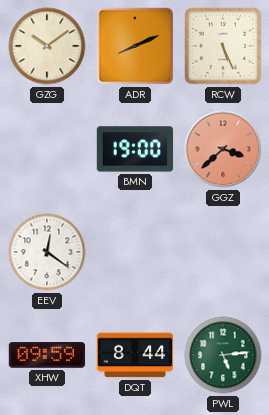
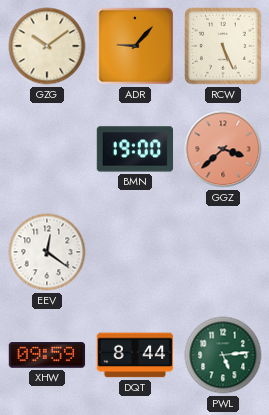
ADR: 8:11 -> 9:07
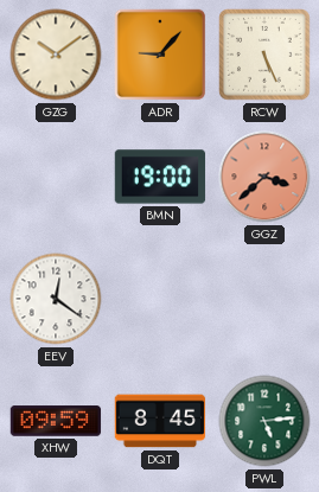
DQT: 8:44 -> 8:45
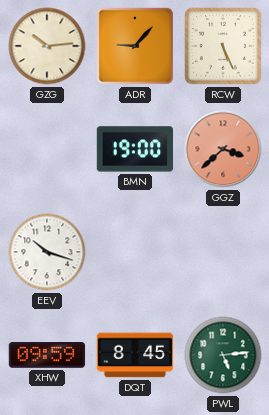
GZG: 10:09 -> 10:14
EEV: 12:21 -> 10:18
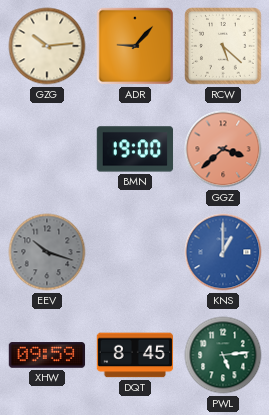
RCW: 5:26 -> 5:22
EEV dial: white -> grey
KNS: none -> 1:00
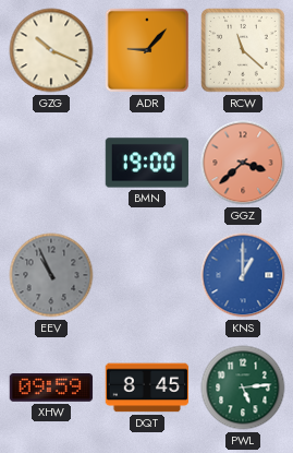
GZG: 10:14 -> 10:19
RCW: 5:22 -> 11:22
EEV: 10:18 -> 10:56
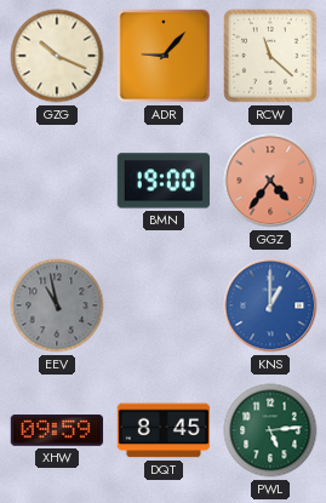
GGZ: 3:38 -> 4:36
EEV: 10:56 -> 10:58
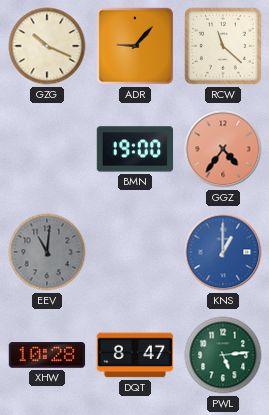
EEV: 10:58 -> 11:01
XHW: 09:59 -> 10:28
DQT: 8:45 -> 8:47
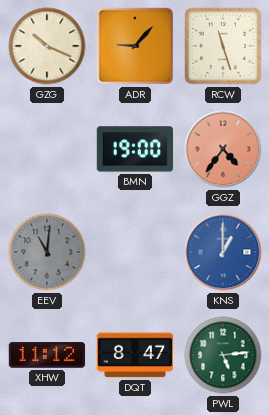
RCW: 11:22 -> 11:27
XHW: 10:28 -> 11:12
